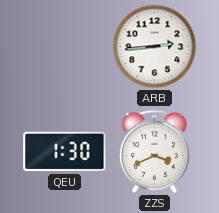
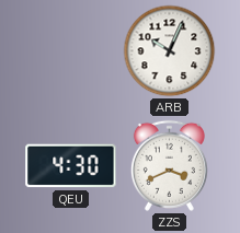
ARB: 2:44 -> 10:04
QEU: 1:30 -> 4:30
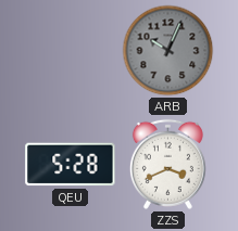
ARB dial: white -> grey
QEU: 4:30 -> 5:28
